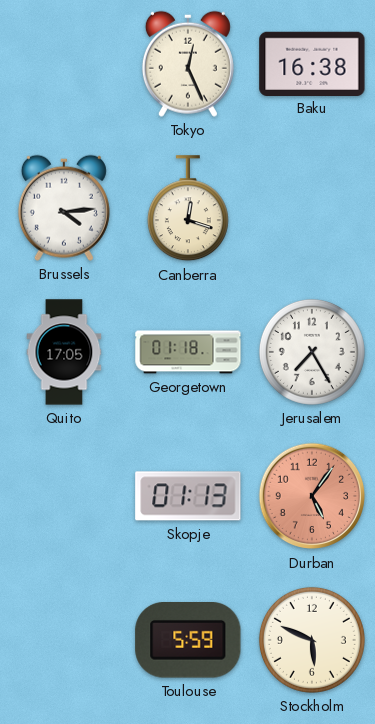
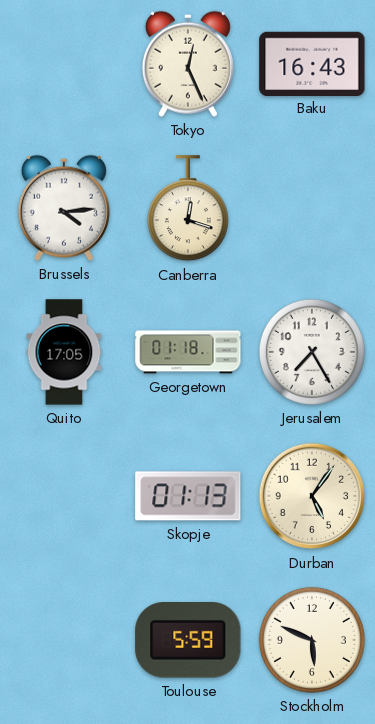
Baku: 16:38 -> 16:43
Durban dial: salmon -> cream
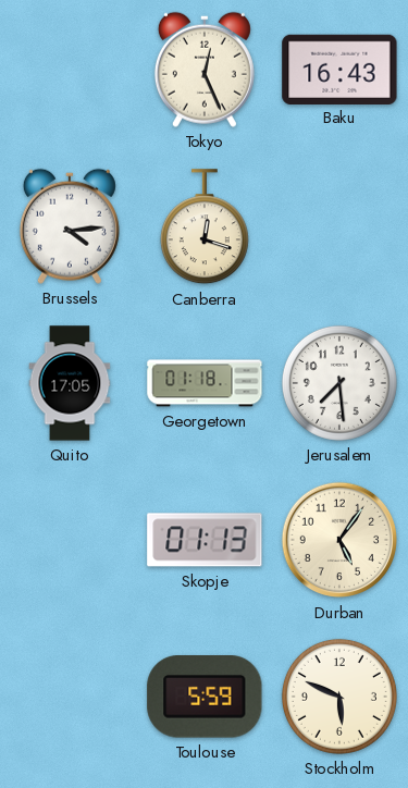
Jerusalem: 7:25 -> 7:29
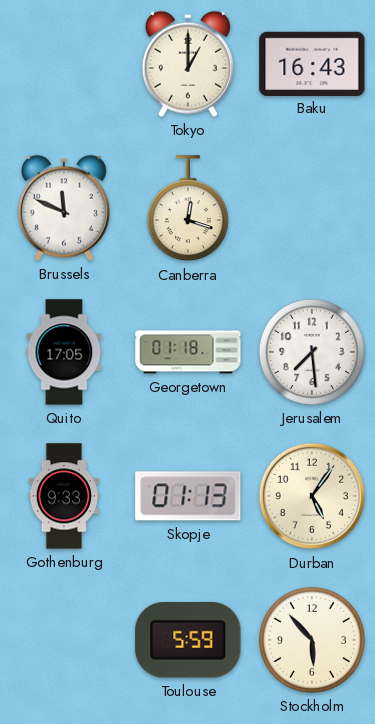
Tokyo: 12:26 -> 1:00
Brussels: 4:14 -> 11:49
Gothenburg: none -> 9:33
Stockholm: 5:49 -> 5:53
